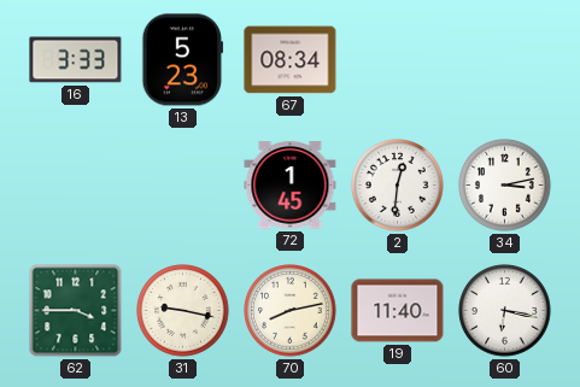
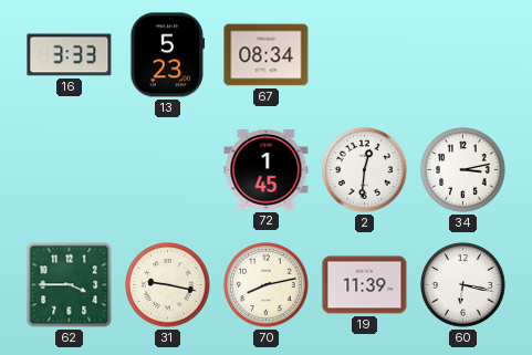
19: 11:40 -> 11:39
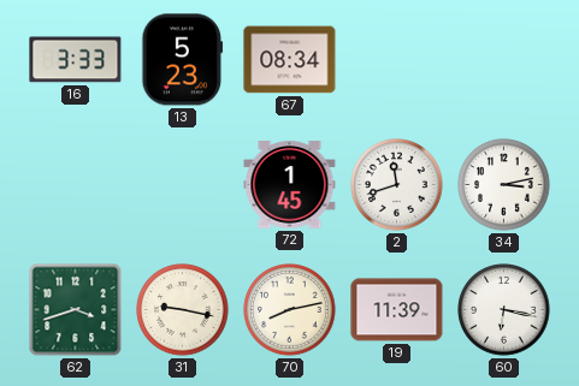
2: 12:31 -> 11:42
62: 3:45 -> 3:42
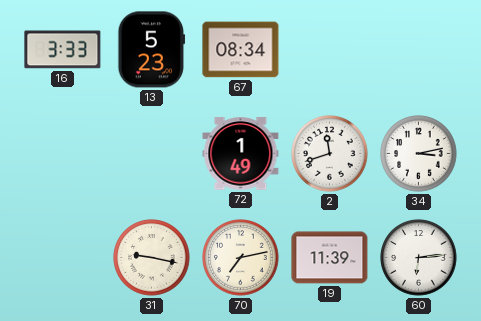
72: 1:45 -> 1:49
62: 3:42 -> none
70: 8:13 -> 7:13
60: 6:17 -> 6:14
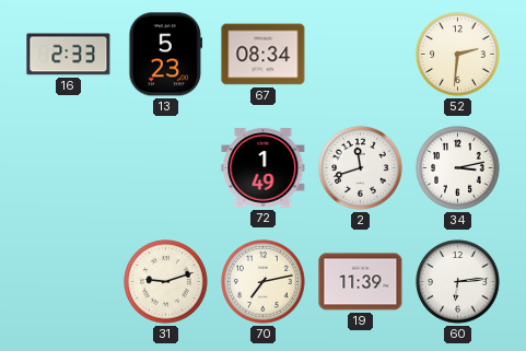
16: 3:33 -> 2:33
52: none -> 2:31
31: 9:17 -> 9:12
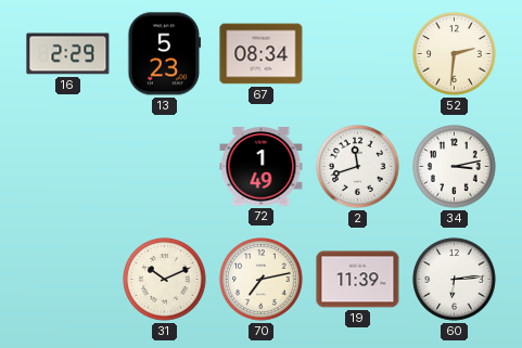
16: 2:33 -> 2:29
31: 9:12 -> 10:11
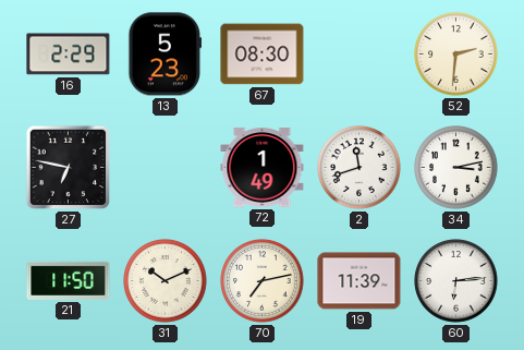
67: 08:34 -> 08:30
27: none -> 6:47
21: none -> 11:50
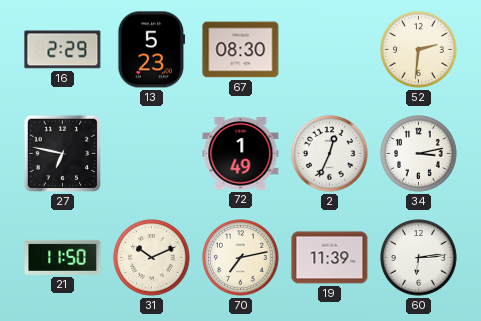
2: 11:42 -> 12:34
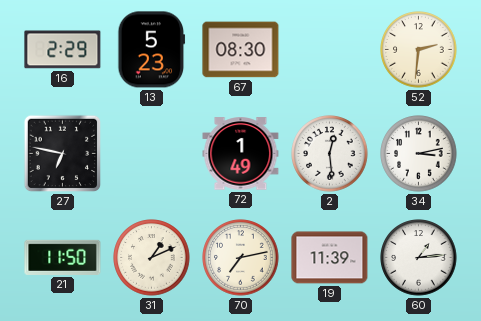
2: 12:34 -> 12:29
31: 10:11 -> 1:11
60: 6:14 -> 1:14
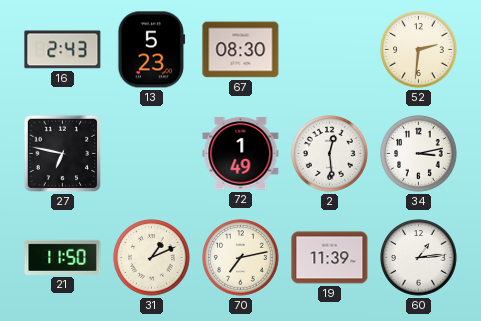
16: 2:29 -> 2:43
